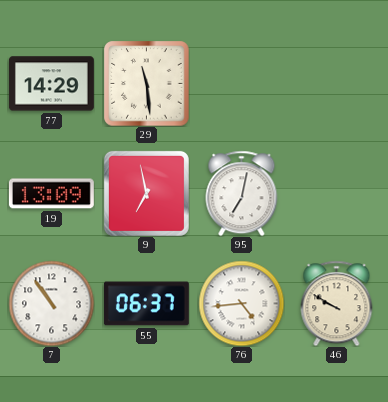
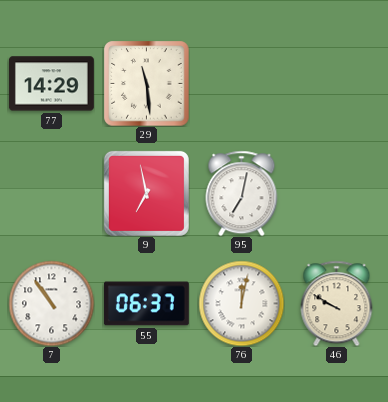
19: 13:09 -> none
76: 4:44 -> 12:02
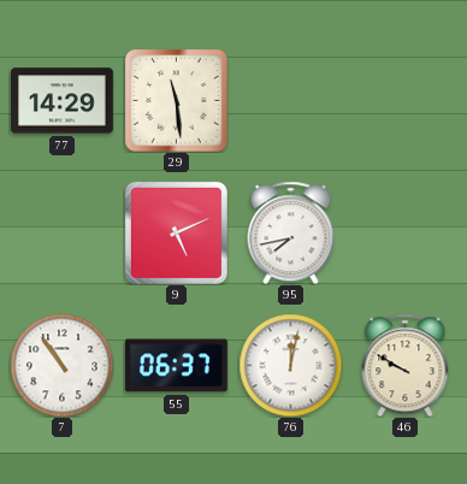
9: 6:58 -> 5:11
95: 7:02 -> 7:43
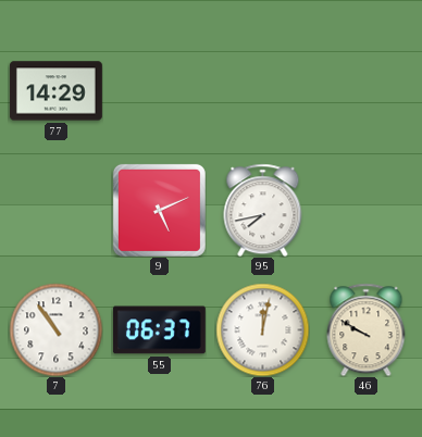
29: 11:29 -> none
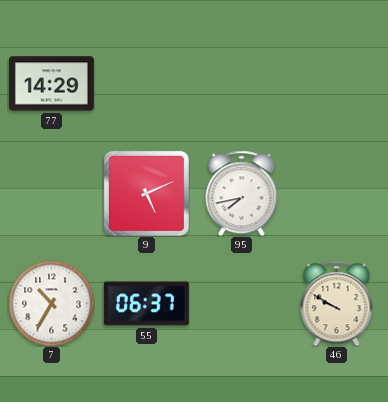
7: 10:54 -> 10:35
76: 12:02 -> none
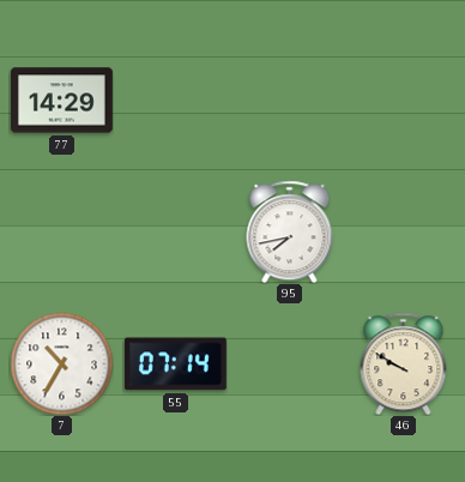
9: 5:11 -> none
55: 06:37 -> 07:14
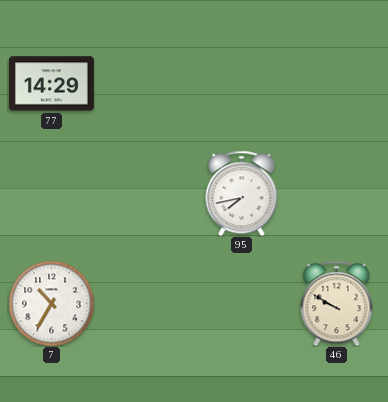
55: 07:14 -> none
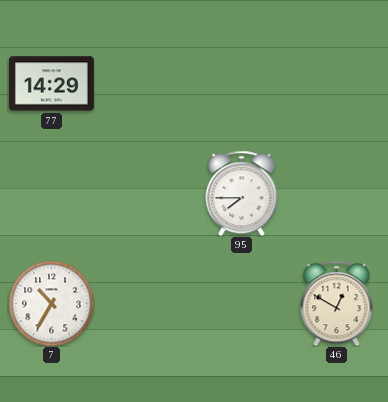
95: 7:43 -> 7:45
46: 9:50 -> 12:50
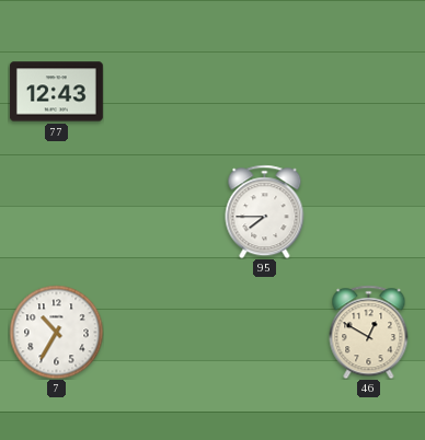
77: 14:29 -> 12:43
